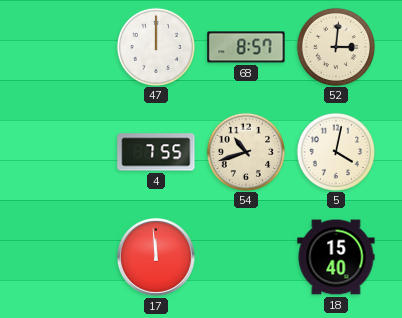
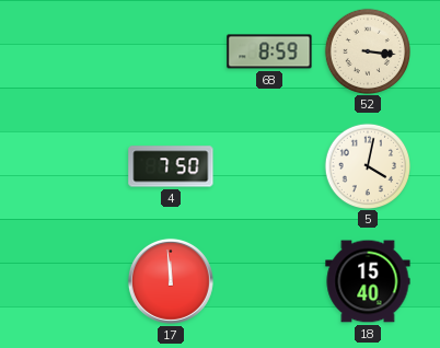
47: 12:00 -> none
68: 8:57 -> 8:59
52: 3:01 -> 3:16
4: 7:55 -> 7:50
54: 10:42 -> none
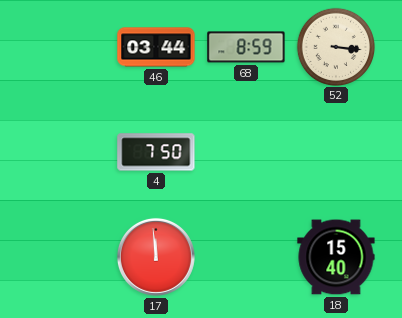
46: none -> 03:44
5: 4:02 -> none
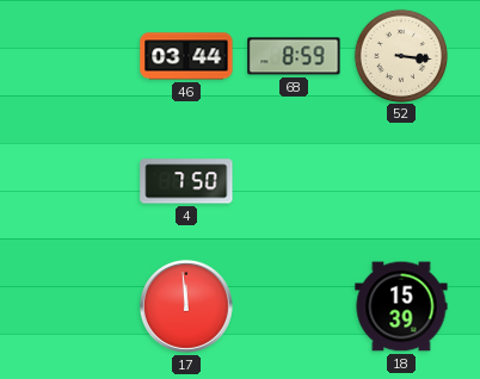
18: 15:40 -> 15:39
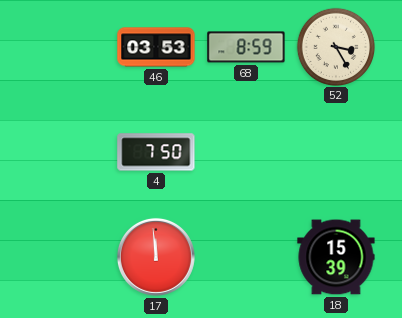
46: 03:44 -> 03:53
52: 3:16 -> 3:25
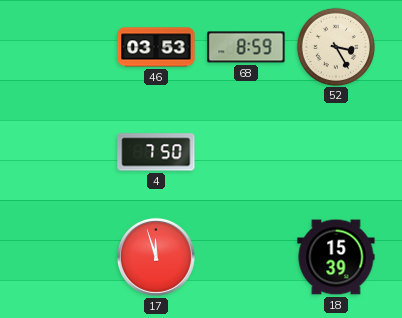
17: 11:59 -> 11:57
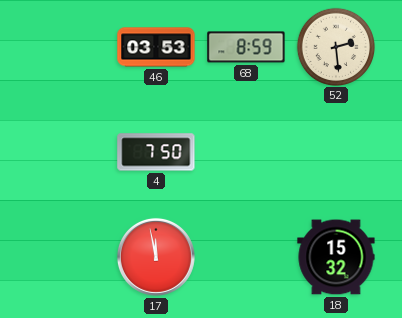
52: 3:25 -> 2:29
17: 11:57 -> 11:58
18: 15:39 -> 15:32
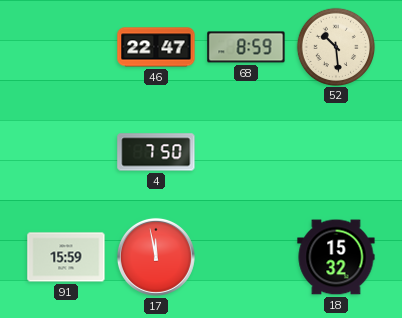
46: 03:53 -> 22:47
52: 2:29 -> 10:29
91: none -> 15:59
